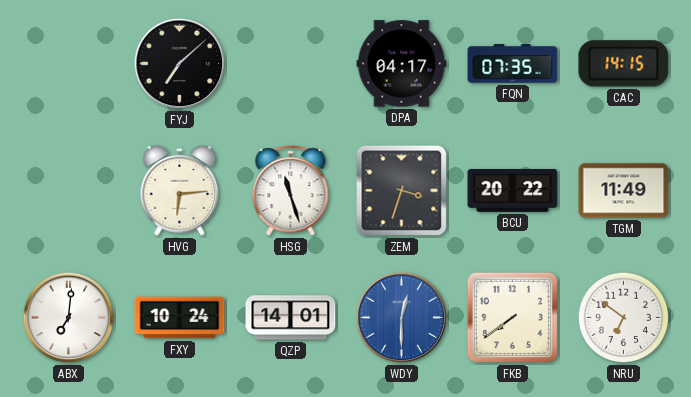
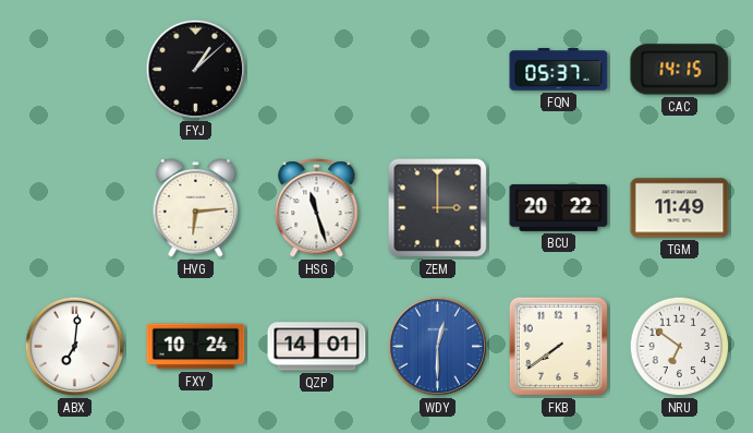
FYJ: 7:08 -> 1:08
DPA: 04:17 -> none
FQN: 07:35 -> 05:37
ZEM: 3:33 -> 3:00
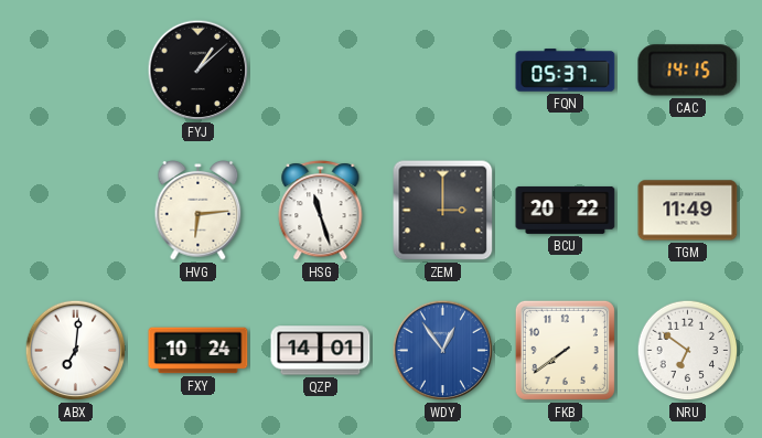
WDY: 12:30 -> 12:54
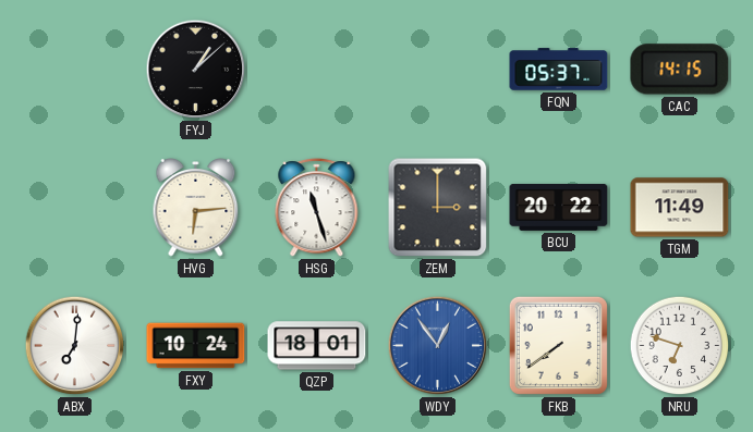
QZP: 14:01 -> 18:01
NRU: 6:51 -> 6:48
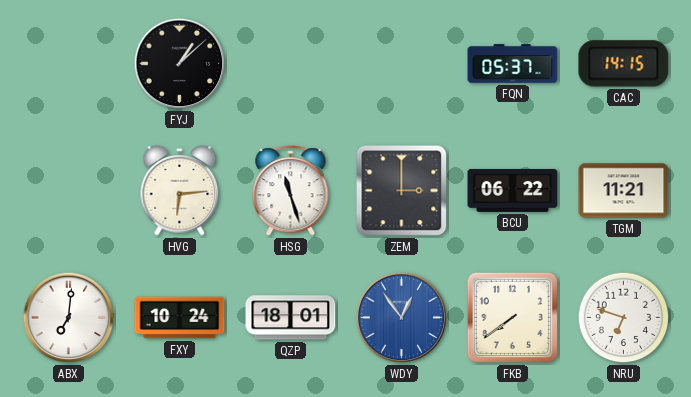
BCU: 20:22 -> 06:22
TGM: 11:49 -> 11:21
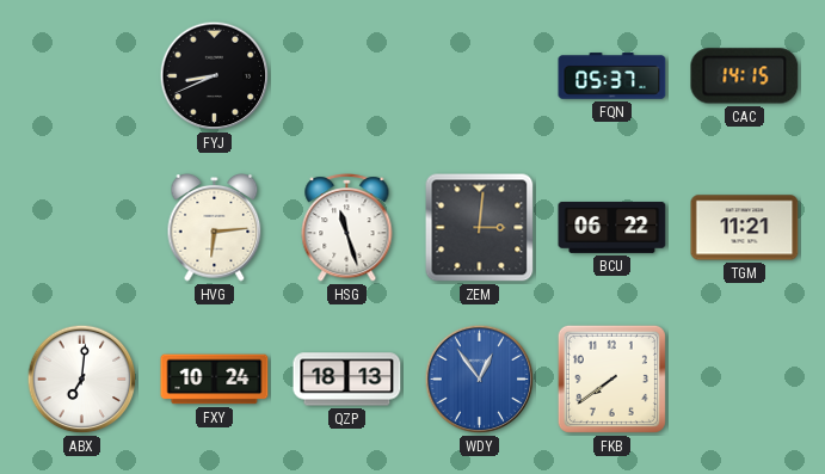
FYJ: 1:08 -> 8:41
ZEM: 3:00 -> 3:01
QZP: 18:01 -> 18:13
NRU: 6:48 -> none
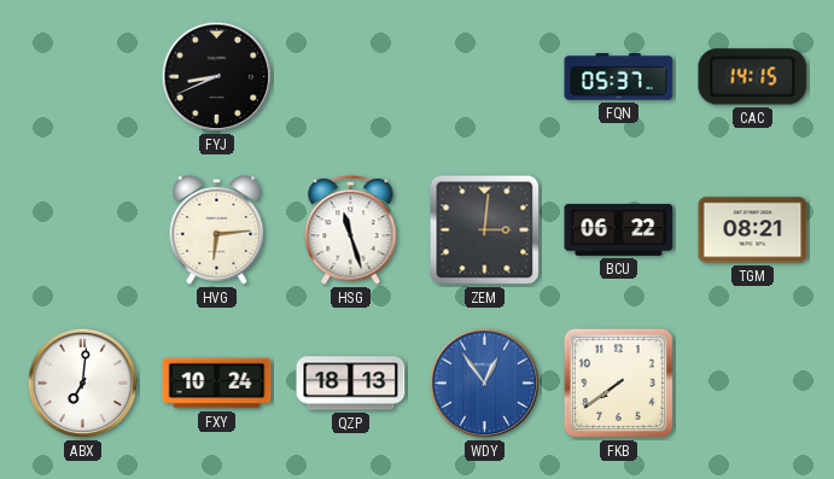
TGM: 11:21 -> 08:21
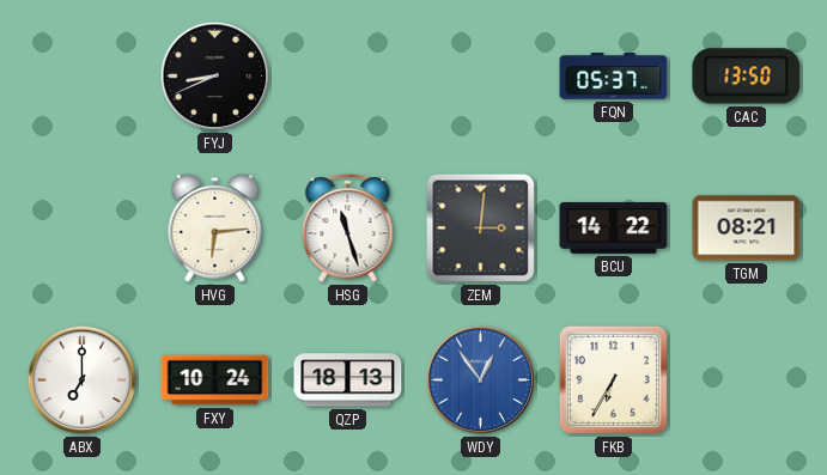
CAC: 14:15 -> 13:50
BCU: 06:22 -> 14:22
ABX: 7:01 -> 7:00
FKB: 7:39 -> 6:35
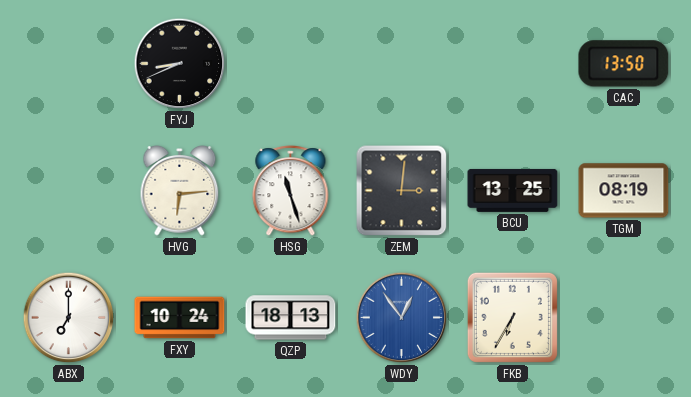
FQN: 05:37 -> none
BCU: 14:22 -> 13:25
TGM: 08:21 -> 08:19
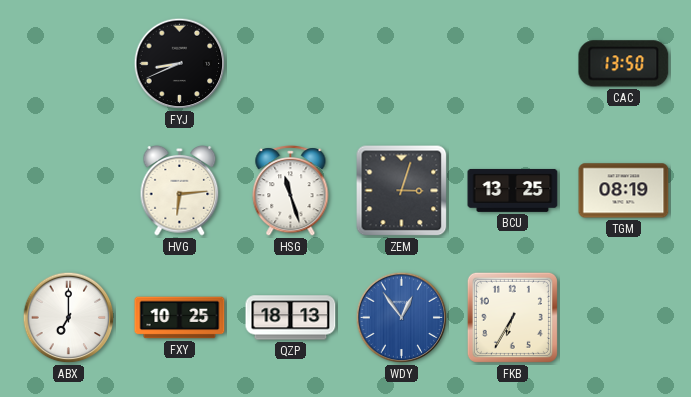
ZEM: 3:01 -> 3:03
FXY: 10:24 -> 10:25
